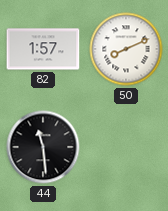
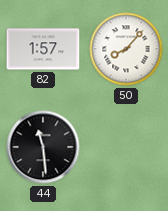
50: 8:11 -> 8:07
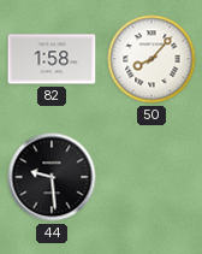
82: 1:57 -> 1:58
44: 11:29 -> 9:29
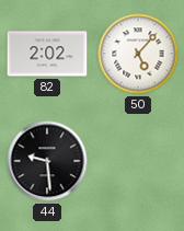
82: 1:58 -> 2:02
50: 8:07 -> 5:07
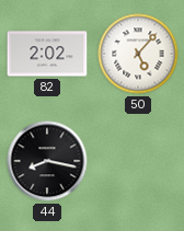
44: 9:29 -> 8:17
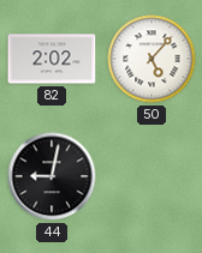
44: 8:17 -> 9:02
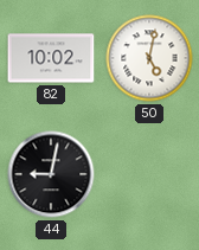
82: 2:02 -> 10:02
50: 5:07 -> 5:02
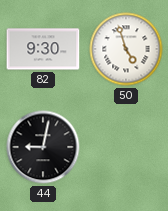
82: 10:02 -> 9:30
50: 5:02 -> 4:57
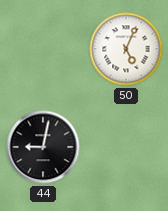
82: 9:30 -> none
50: 4:57 -> 5:04
